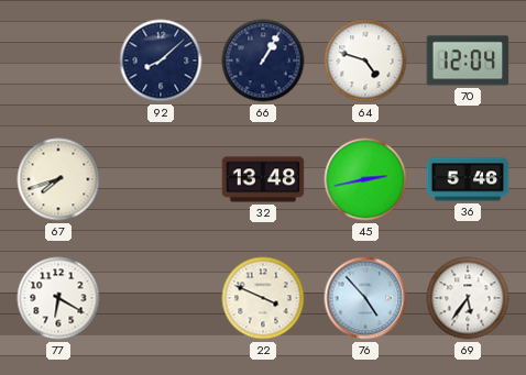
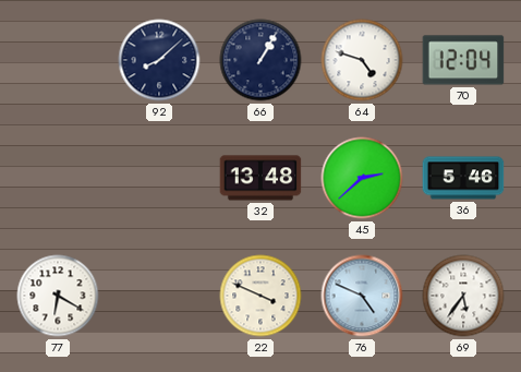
67: 7:42 -> none
45: 2:43 -> 2:38
76: 4:53 -> 4:49
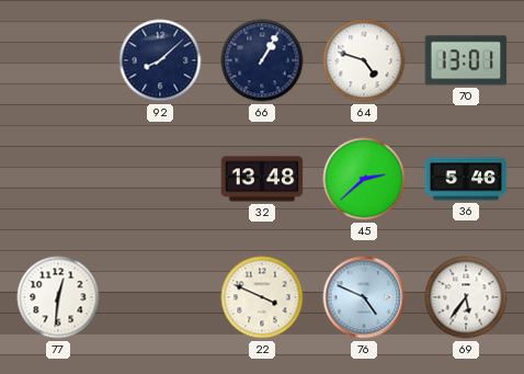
70: 12:04 -> 13:01
77: 6:20 -> 12:31
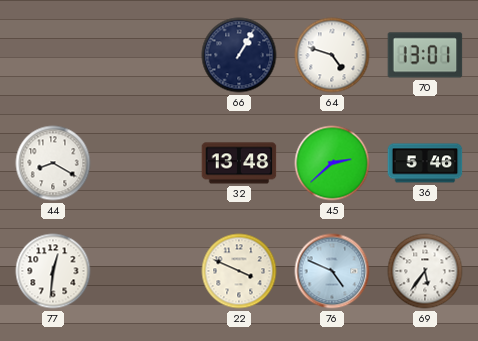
92: 8:08 -> none
44: none -> 8:20
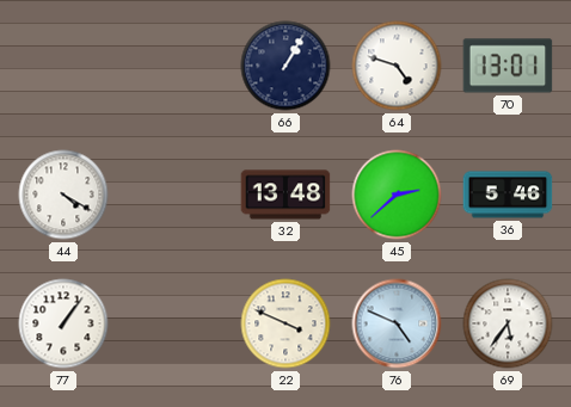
44: 8:20 -> 4:20
77: 12:31 -> 1:06
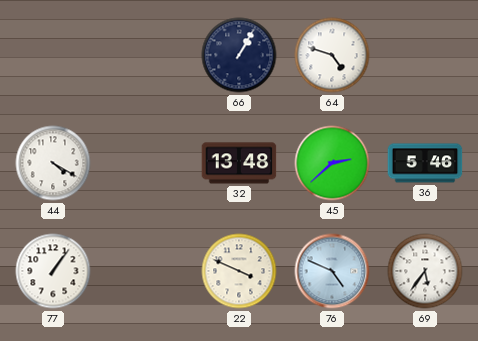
70: 13:01 -> none
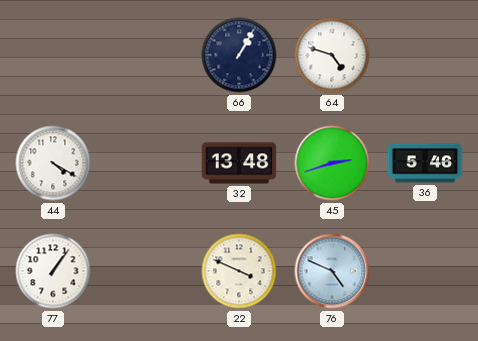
45: 2:38 -> 2:42
69: 5:36 -> none
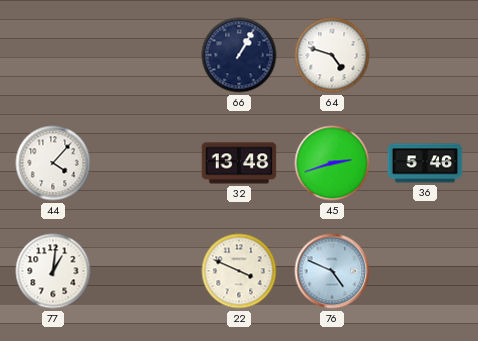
44: 4:20 -> 4:07
77: 1:06 -> 1:01
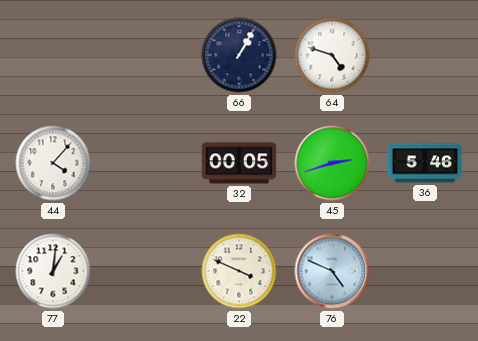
32: 13:48 -> 00:05
